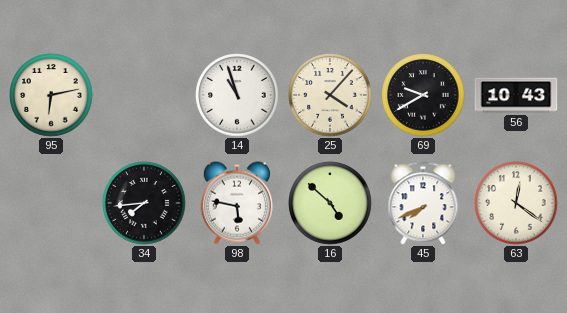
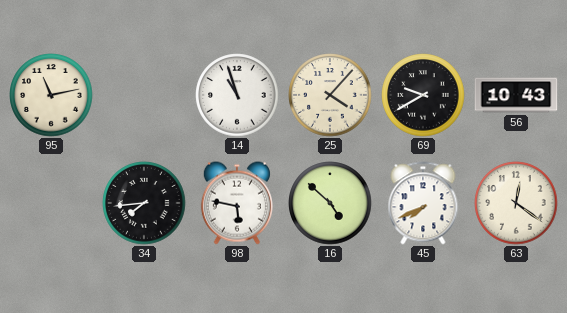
95: 6:13 -> 11:13
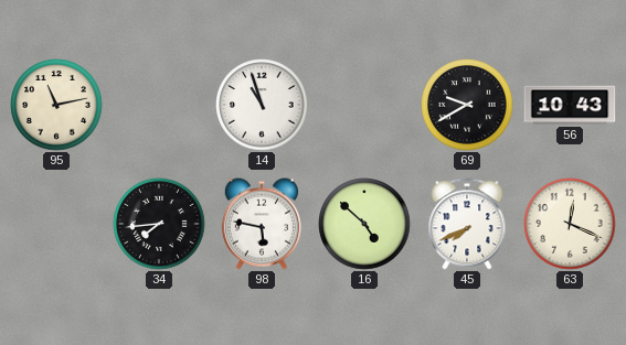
25: 4:07 -> none
63: 12:21 -> 12:19
